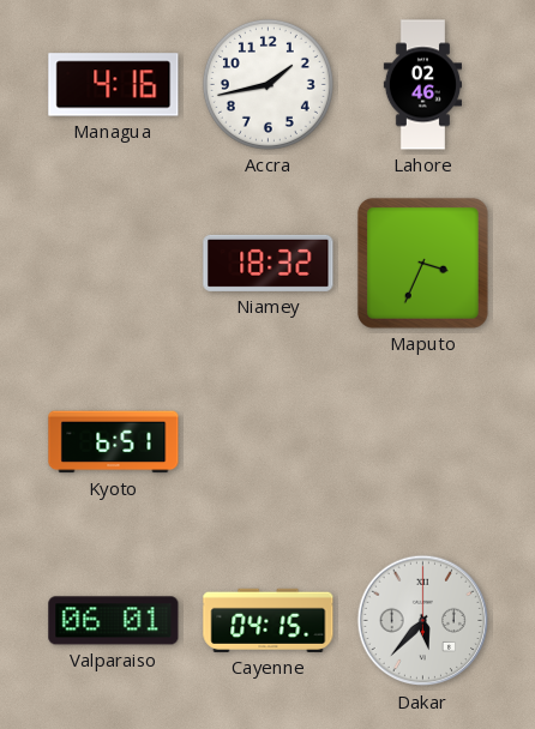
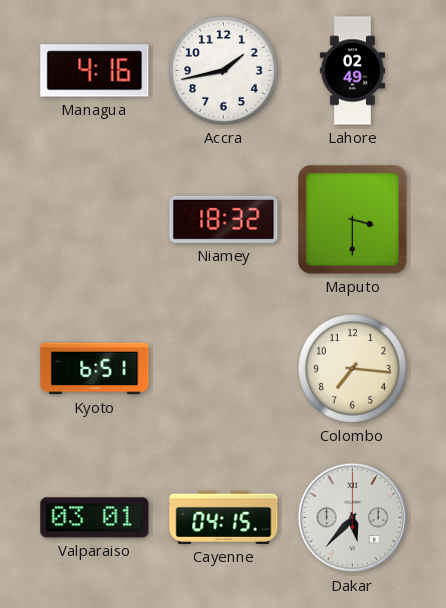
Lahore: 02:46 -> 02:49
Maputo: 3:34 -> 3:30
Colombo: none -> 7:16
Valparaiso: 06:01 -> 03:01
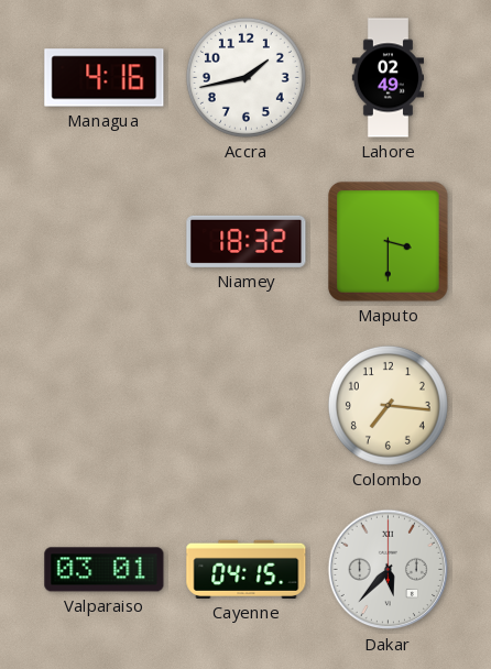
Kyoto: 6:51 -> none
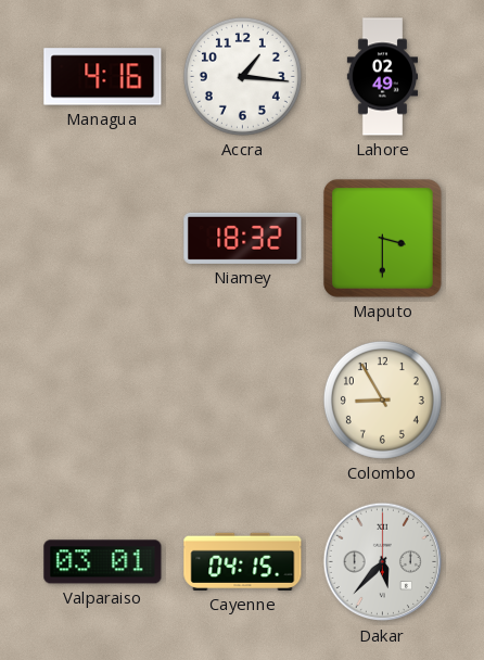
Accra: 1:43 -> 1:16
Colombo: 7:16 -> 8:55
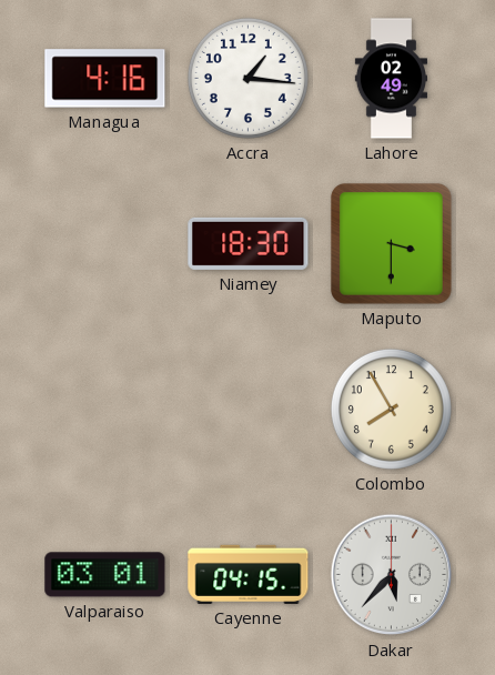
Niamey: 18:32 -> 18:30
Colombo: 8:55 -> 7:55
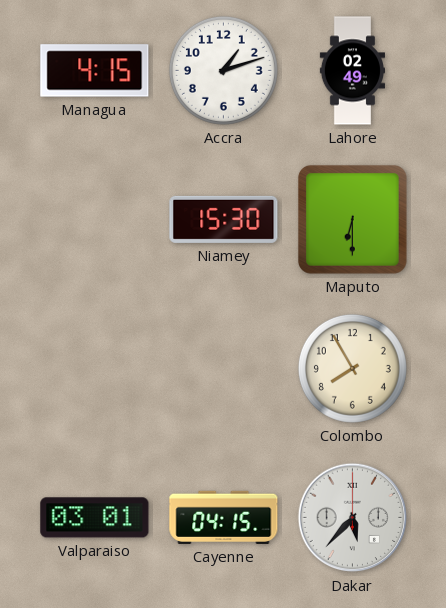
Managua: 4:16 -> 4:15
Accra: 1:16 -> 1:12
Niamey: 18:30 -> 15:30
Maputo: 3:30 -> 6:30
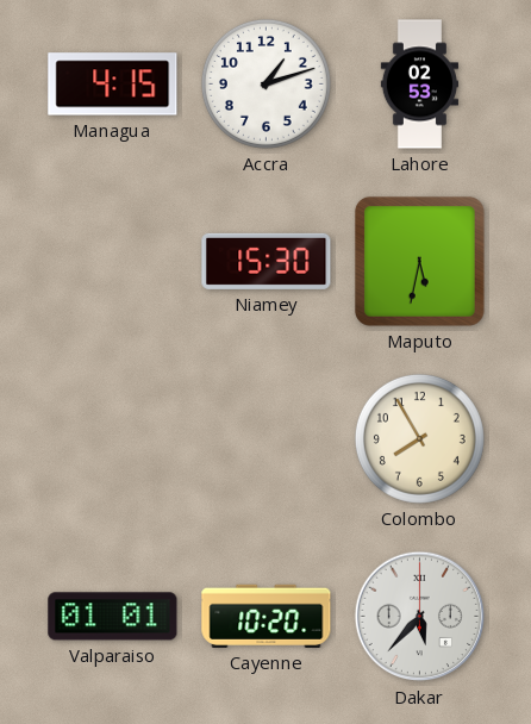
Lahore: 02:49 -> 02:53
Maputo: 6:30 -> 5:32
Valparaiso: 03:01 -> 01:01
Cayenne: 04:15 -> 10:20
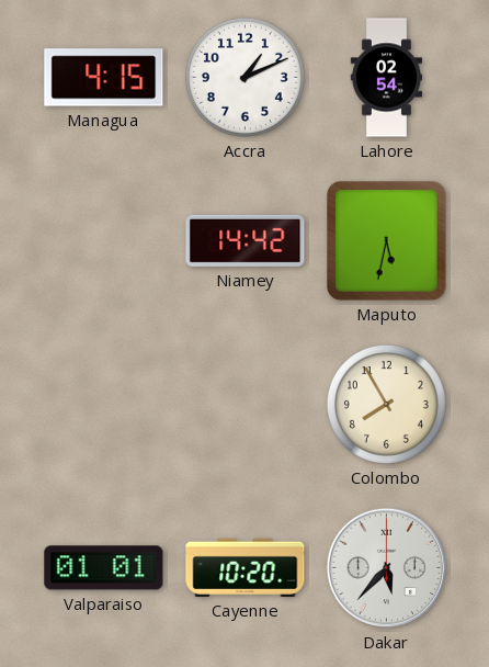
Accra: 1:12 -> 1:11
Lahore: 02:53 -> 02:54
Niamey: 15:30 -> 14:42
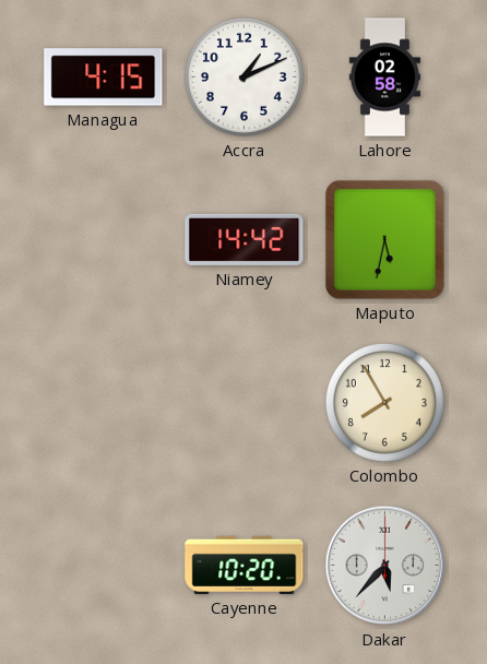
Lahore: 02:54 -> 02:58
Valparaiso: 01:01 -> none
